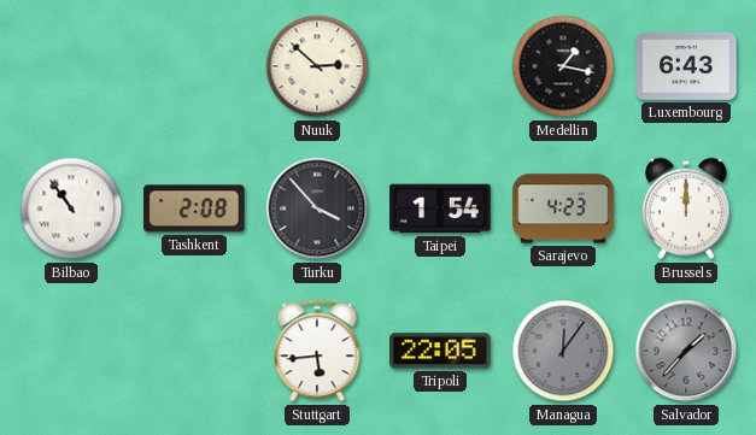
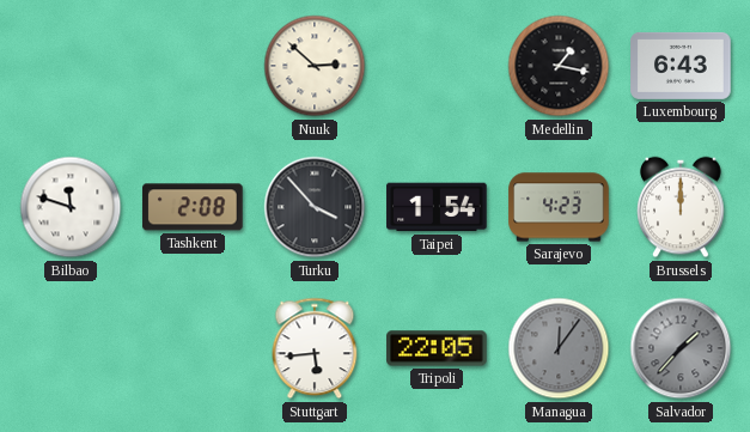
Bilbao: 10:54 -> 11:48
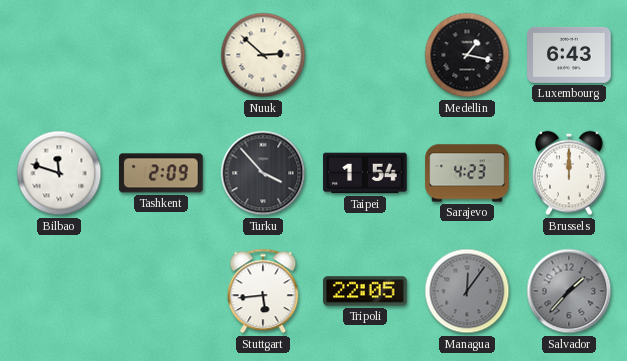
Tashkent: 2:08 -> 2:09
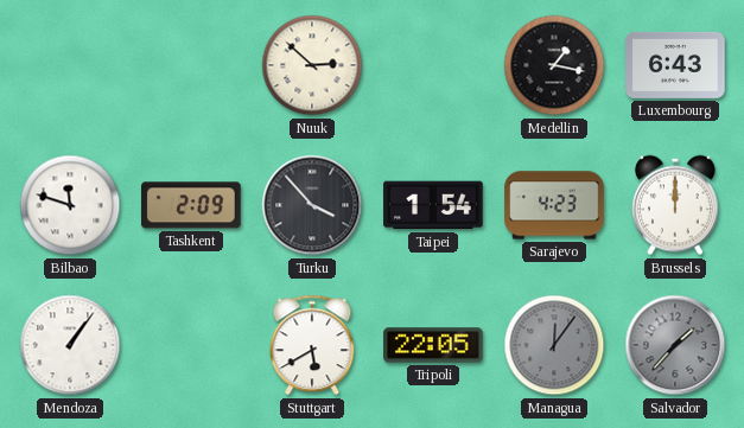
Mendoza: none -> 1:06
Stuttgart: 5:44 -> 5:40
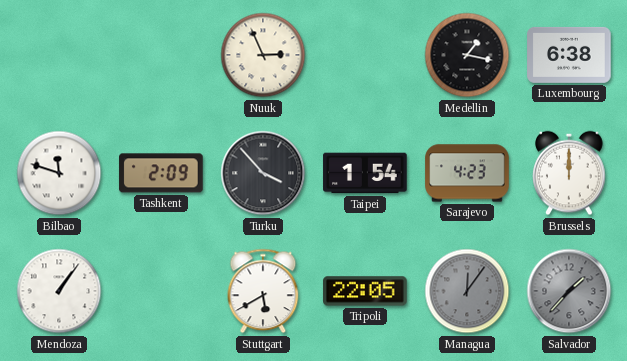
Nuuk: 2:52 -> 2:56
Luxembourg: 6:43 -> 6:38
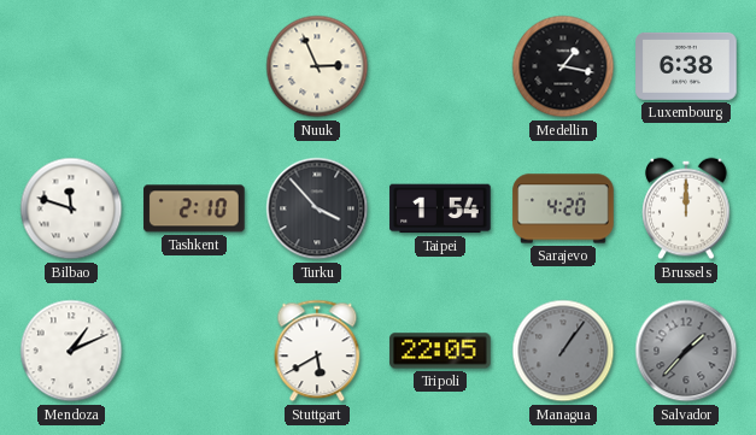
Tashkent: 2:09 -> 2:10
Sarajevo: 4:23 -> 4:20
Mendoza: 1:06 -> 1:11
Managua: 12:06 -> 1:06
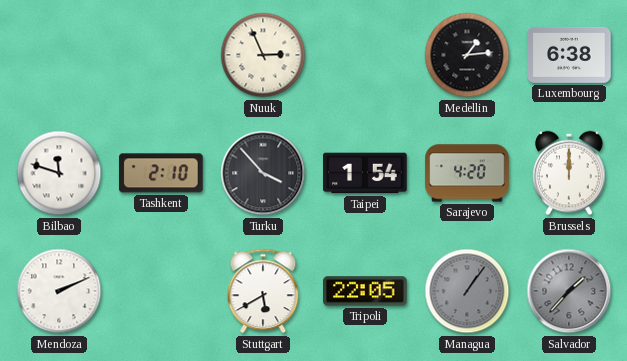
Medellin: 1:17 -> 1:14
Mendoza: 1:11 -> 2:11
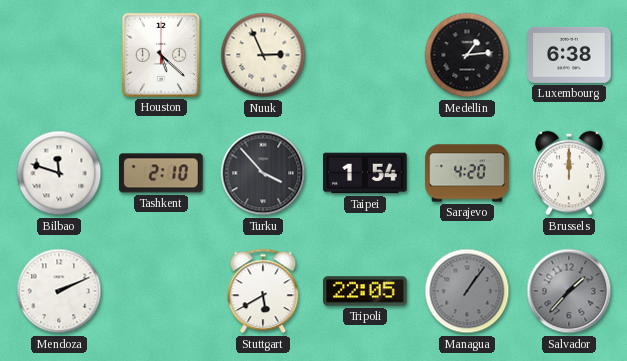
Houston: none -> 5:22
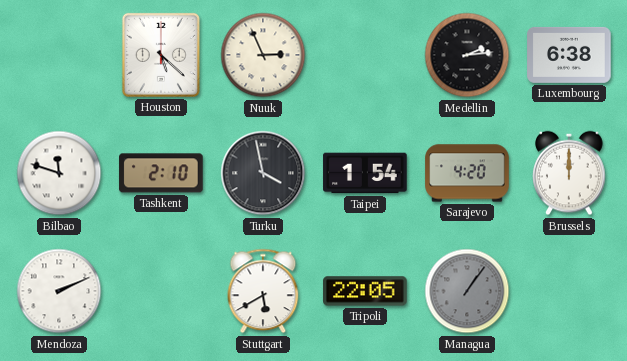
Medellin: 1:14 -> 2:14
Turku: 3:53 -> 3:58
Salvador: 1:37 -> none
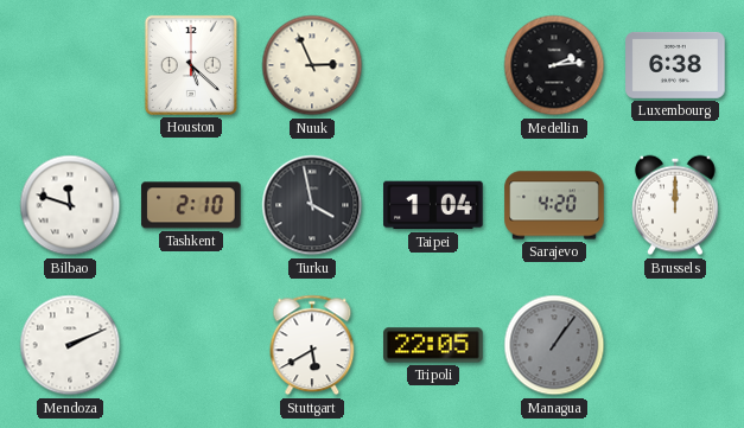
Taipei: 1:54 -> 1:04
